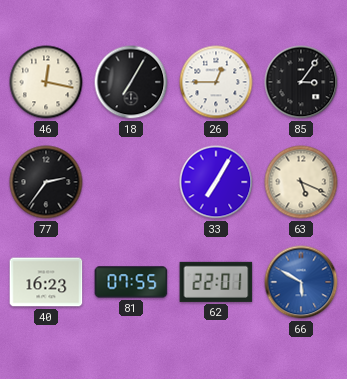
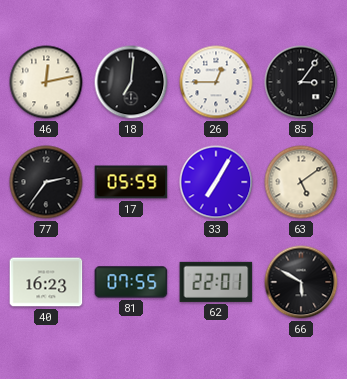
46: 12:17 -> 12:13
18: 7:05 -> 7:01
17: none -> 05:59
63: 5:19 -> 5:09
66 dial: blue -> black
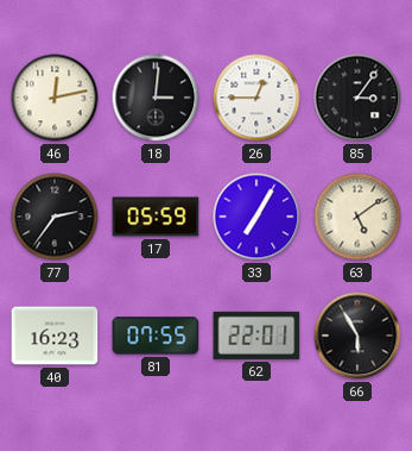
18: 7:01 -> 3:01
66: 5:50 -> 5:55
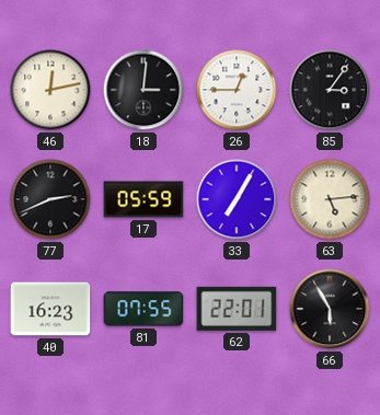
77: 2:36 -> 2:41
63: 5:09 -> 5:14
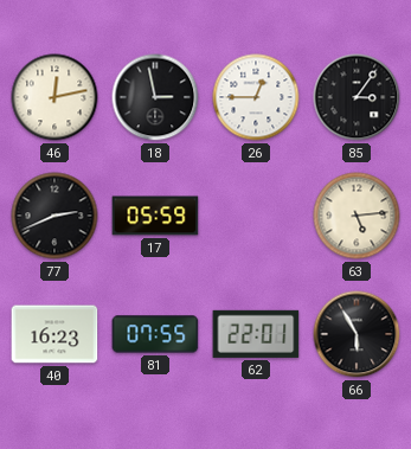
18: 3:01 -> 2:58
33: 7:05 -> none
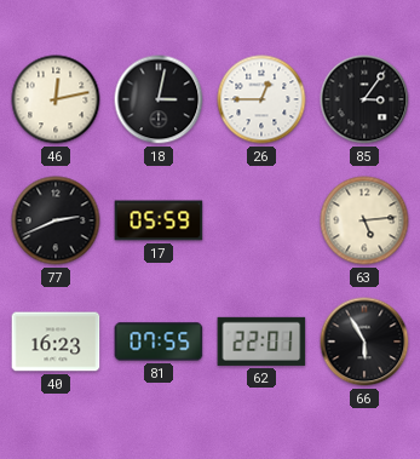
18: 2:58 -> 3:02
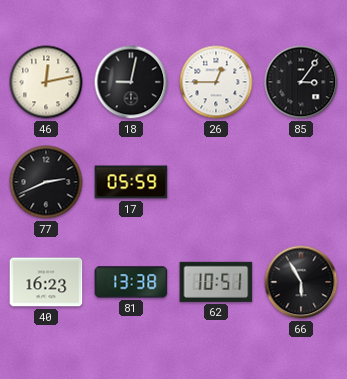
18: 3:02 -> 9:02
63: 5:14 -> none
81: 07:55 -> 13:38
62: 22:01 -> 10:51
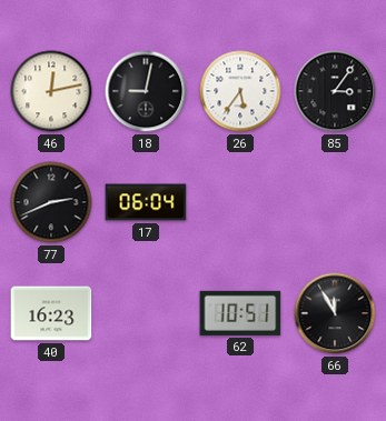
26: 12:45 -> 5:36
17: 05:59 -> 06:04
81: 13:38 -> none
66: 5:55 -> 11:55
